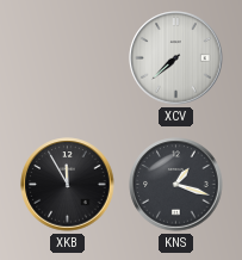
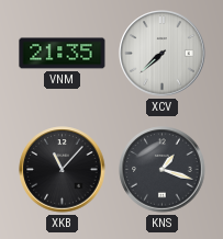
VNM: none -> 21:35
XKB: 11:55 -> 11:07
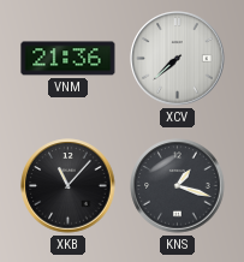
VNM: 21:35 -> 21:36
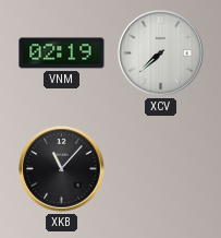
VNM: 21:36 -> 02:19
KNS: 1:18 -> none
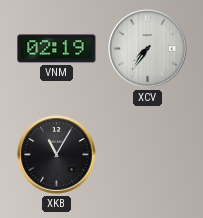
XCV: 7:38 -> 7:36
XKB: 11:07 -> 11:05
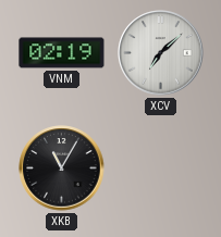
XCV: 7:36 -> 7:08
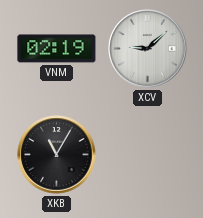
XCV: 7:08 -> 9:08
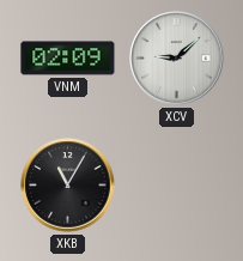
VNM: 02:19 -> 02:09
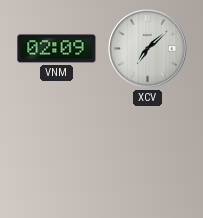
XCV: 9:08 -> 7:08
XKB: 11:05 -> none
